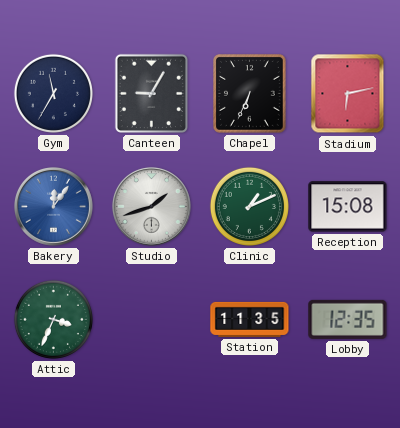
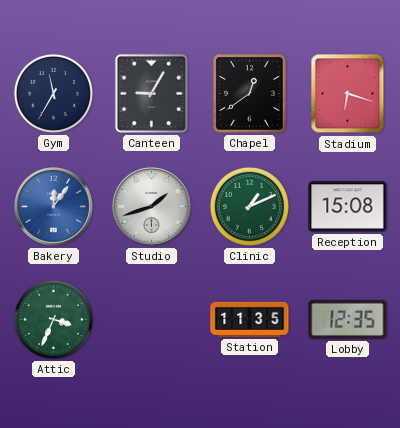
Chapel: 6:34 -> 12:39
Stadium: 6:13 -> 6:18
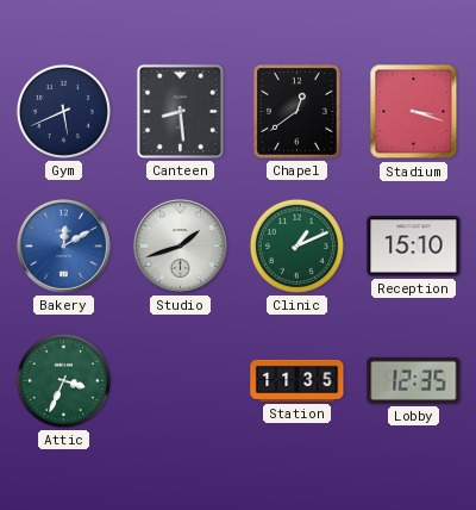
Gym: 11:35 -> 5:41
Canteen: 9:05 -> 8:29
Stadium: 6:18 -> 3:18
Bakery: 12:06 -> 12:10
Reception: 15:08 -> 15:10
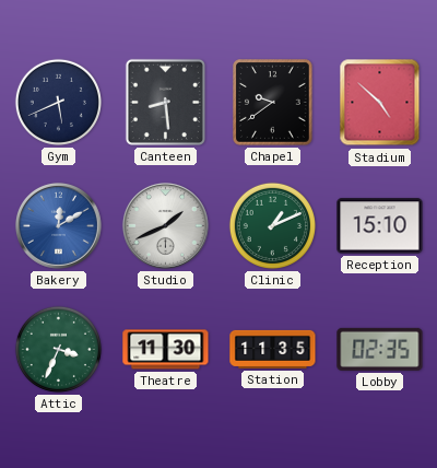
Chapel: 12:39 -> 9:39
Stadium: 3:18 -> 4:52
Studio: 1:42 -> 1:41
Theatre: none -> 11:30
Lobby: 12:35 -> 02:35
